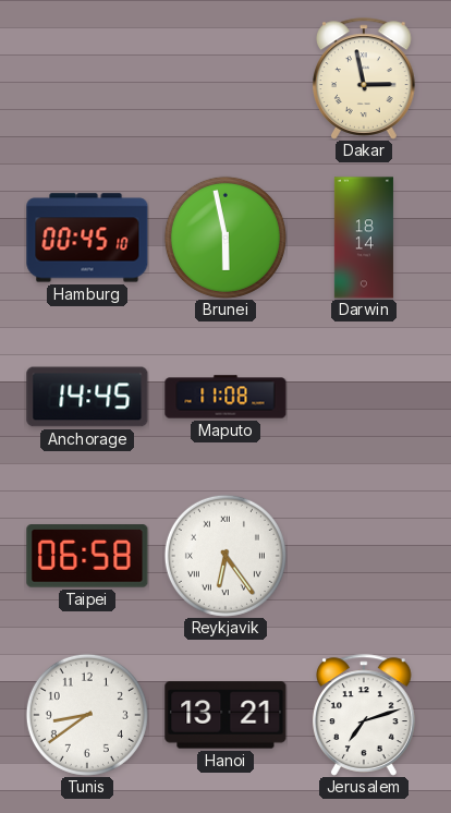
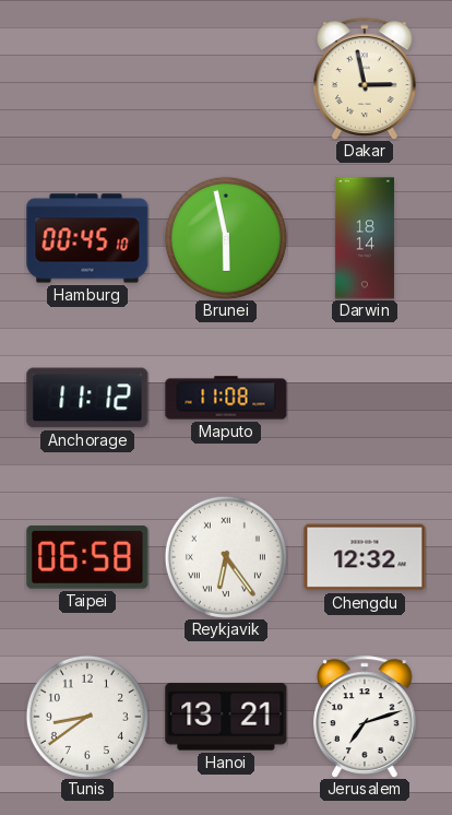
Anchorage: 14:45 -> 11:12
Chengdu: none -> 12:32
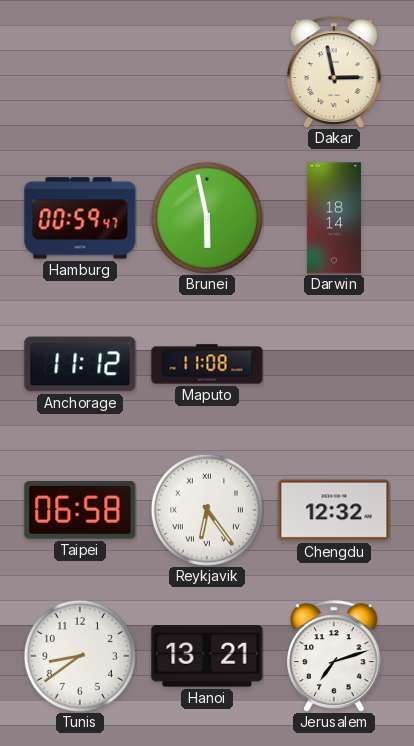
Hamburg: 00:45 -> 00:59
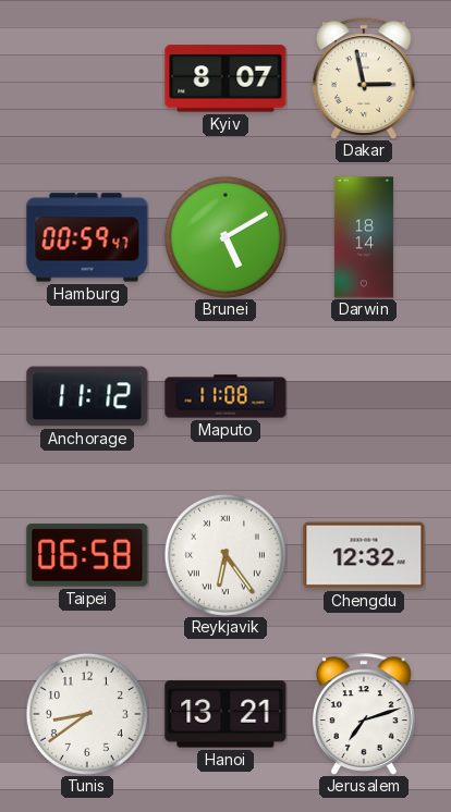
Kyiv: none -> 8:07
Brunei: 5:58 -> 5:10
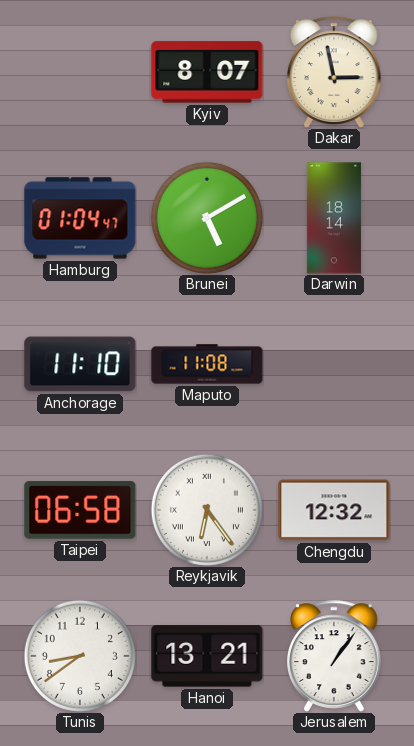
Hamburg: 00:59 -> 01:04
Anchorage: 11:12 -> 11:10
Jerusalem: 7:12 -> 1:06
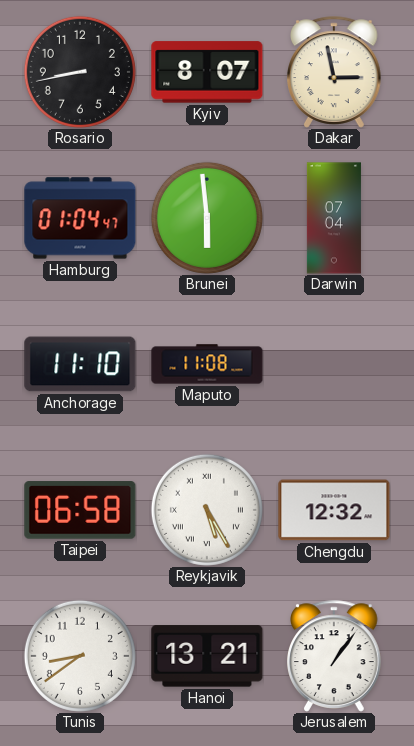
Rosario: none -> 8:43
Brunei: 5:10 -> 5:59
Darwin: 18:14 -> 07:04
Reykjavik: 6:24 -> 5:25
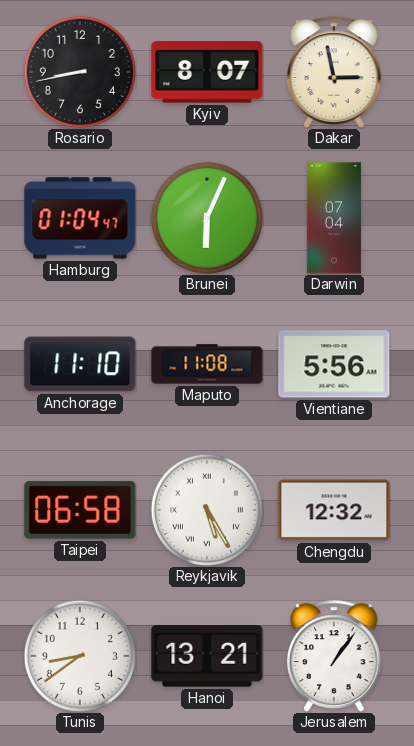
Brunei: 5:59 -> 6:04
Vientiane: none -> 5:56
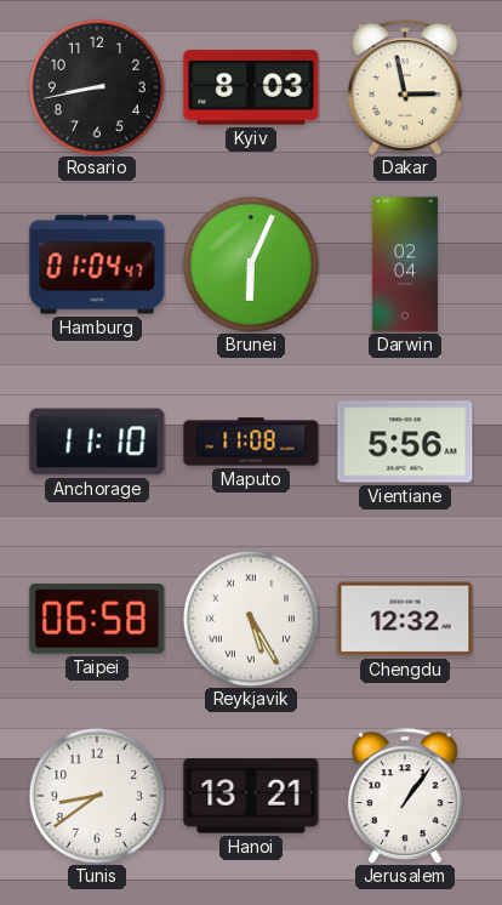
Kyiv: 8:07 -> 8:03
Darwin: 07:04 -> 02:04
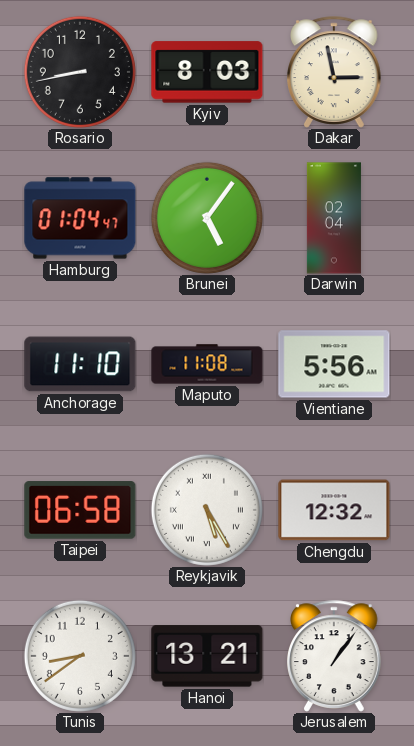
Brunei: 6:04 -> 5:06
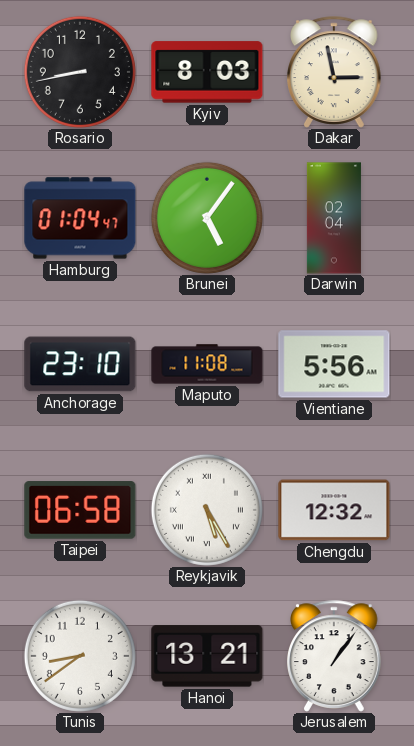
Anchorage: 11:10 -> 23:10
